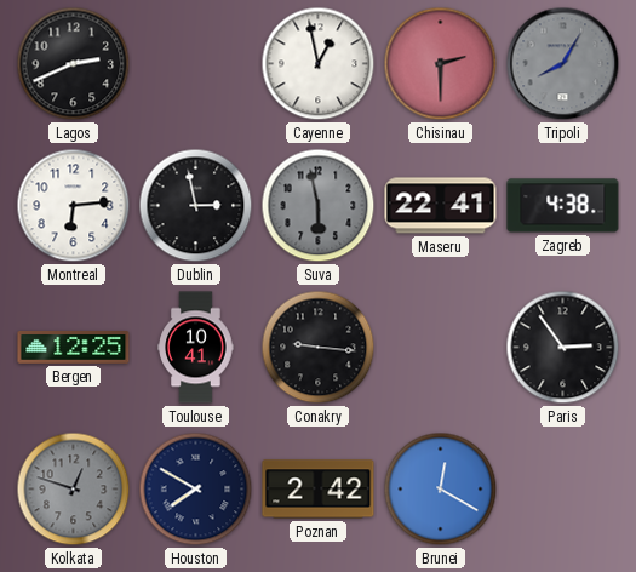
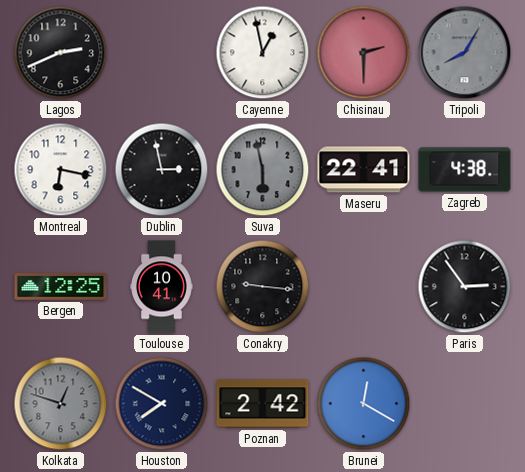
Montreal: 6:14 -> 6:17
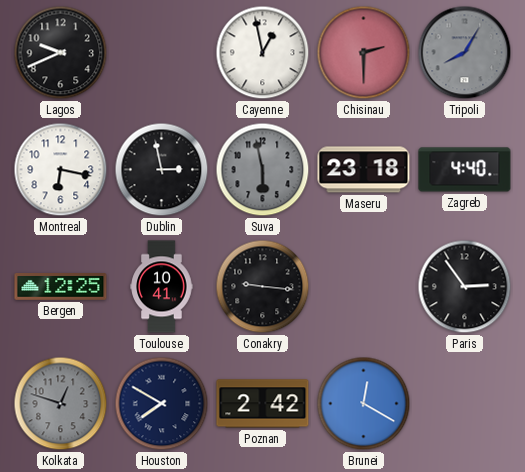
Lagos: 2:41 -> 9:41
Maseru: 22:41 -> 23:18
Zagreb: 4:38 -> 4:40
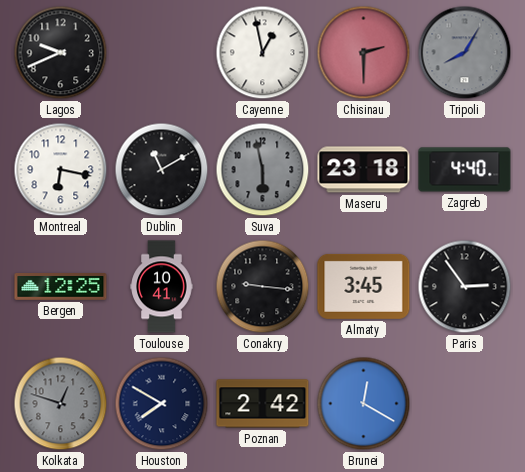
Dublin: 2:58 -> 11:10
Almaty: none -> 3:45
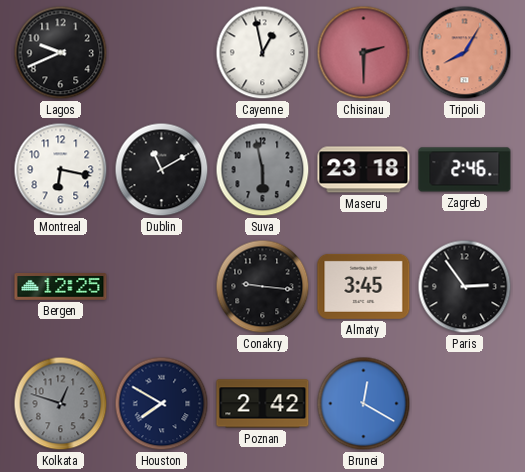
Tripoli dial: grey -> salmon
Zagreb: 4:40 -> 2:46
Toulouse: 10:41 -> none
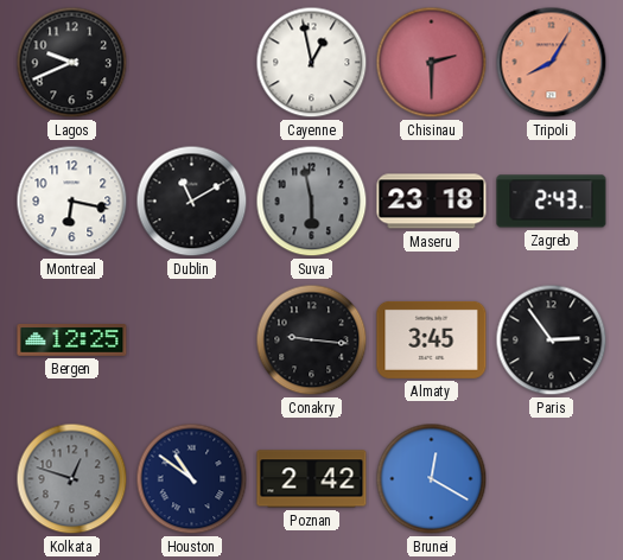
Zagreb: 2:46 -> 2:43
Houston: 7:50 -> 10:51
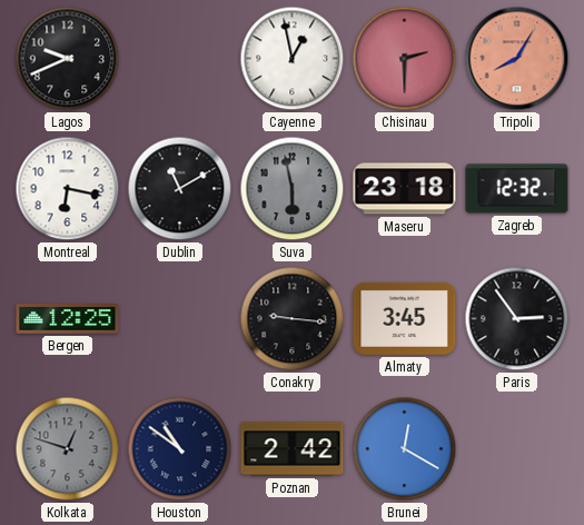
Zagreb: 2:43 -> 12:32
